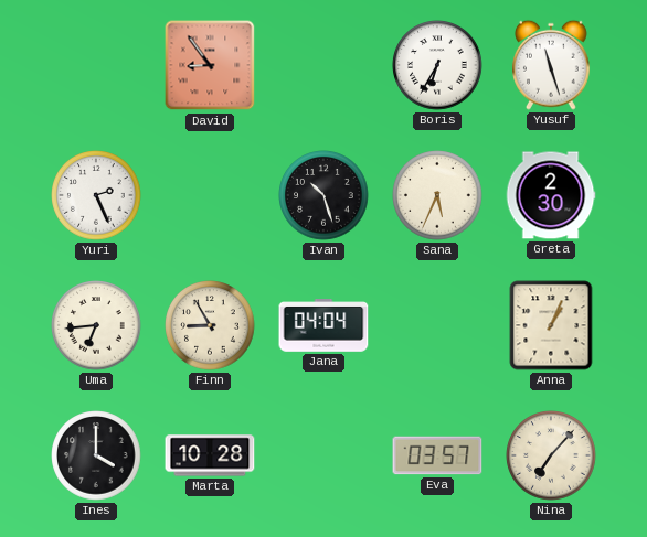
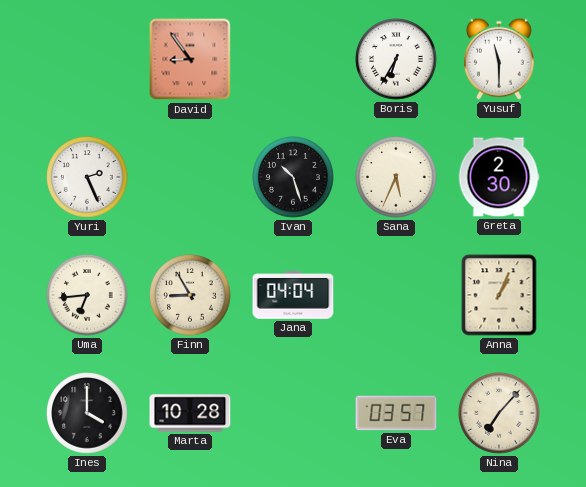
Yusuf: 11:27 -> 11:30
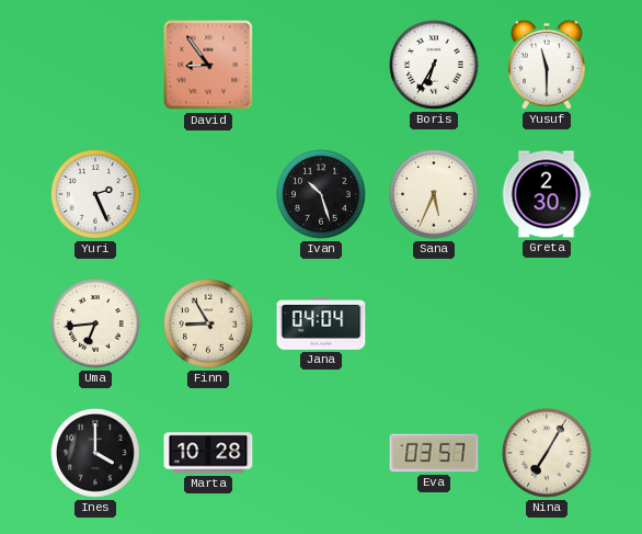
Anna: 1:04 -> none
Nina: 7:07 -> 7:05
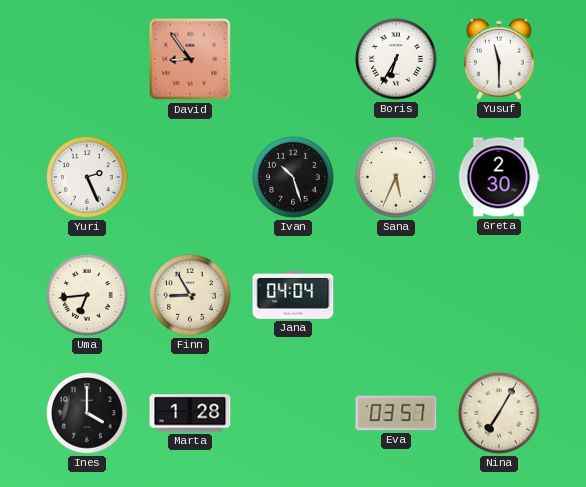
Marta: 10:28 -> 1:28
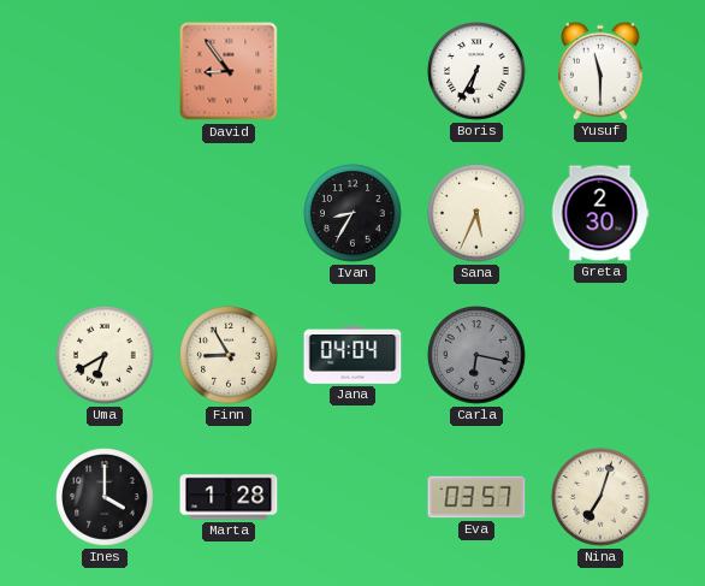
Yuri: 2:26 -> none
Ivan: 10:27 -> 8:35
Uma: 6:44 -> 6:40
Carla: none -> 6:17
Nina: 7:05 -> 7:03
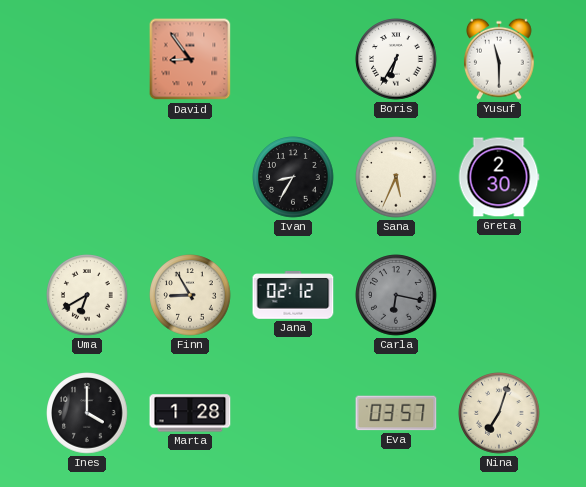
Jana: 04:04 -> 02:12
